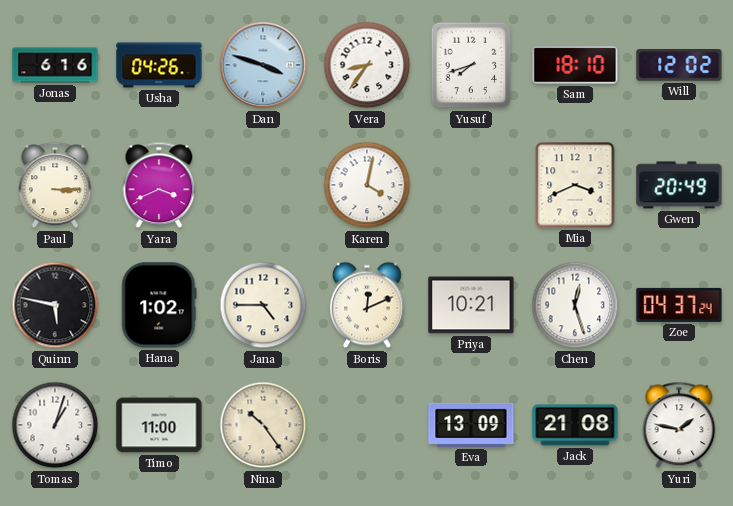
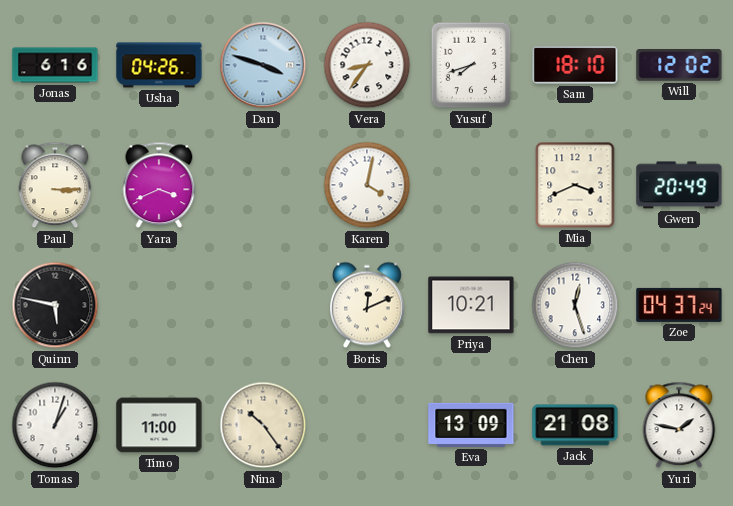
Hana: 1:02 -> none
Jana: 4:45 -> none
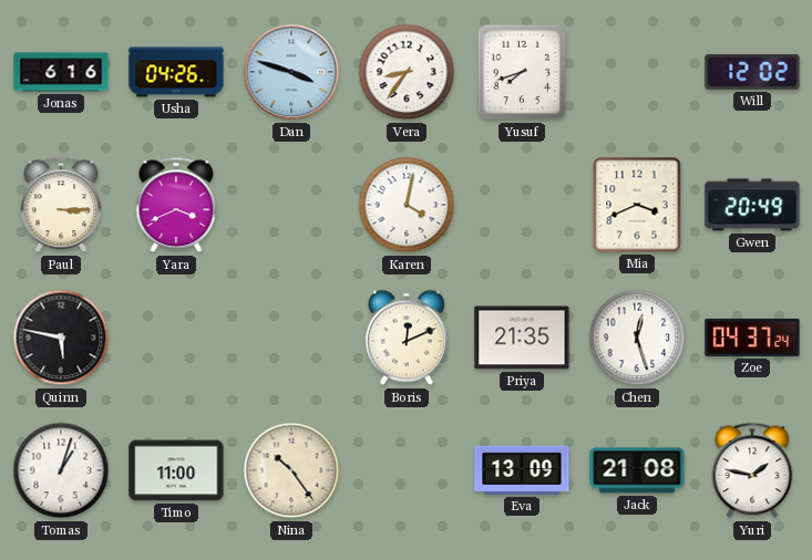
Sam: 18:10 -> none
Priya: 10:21 -> 21:35
